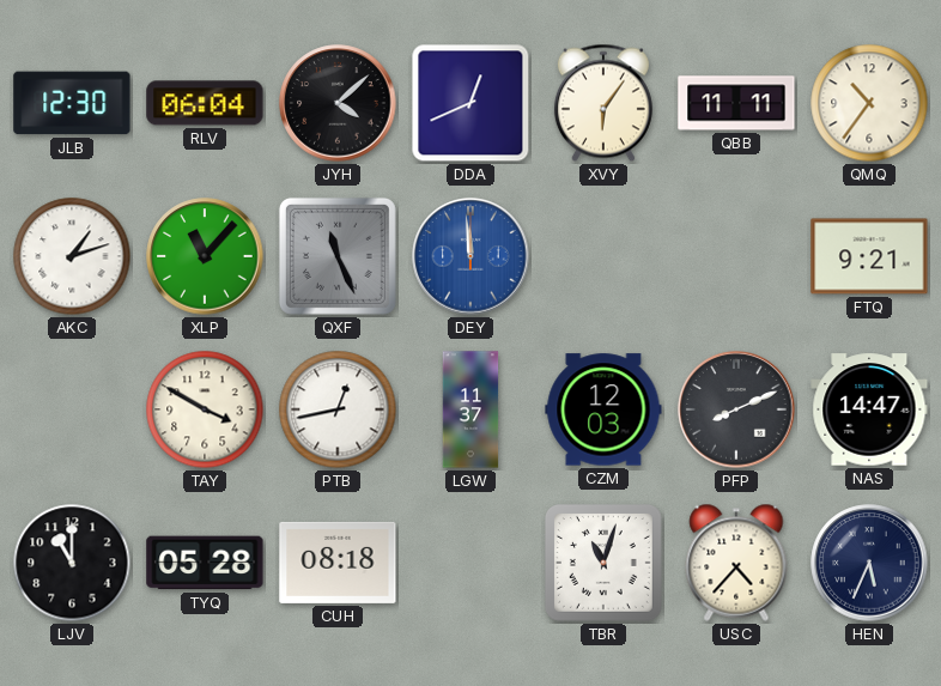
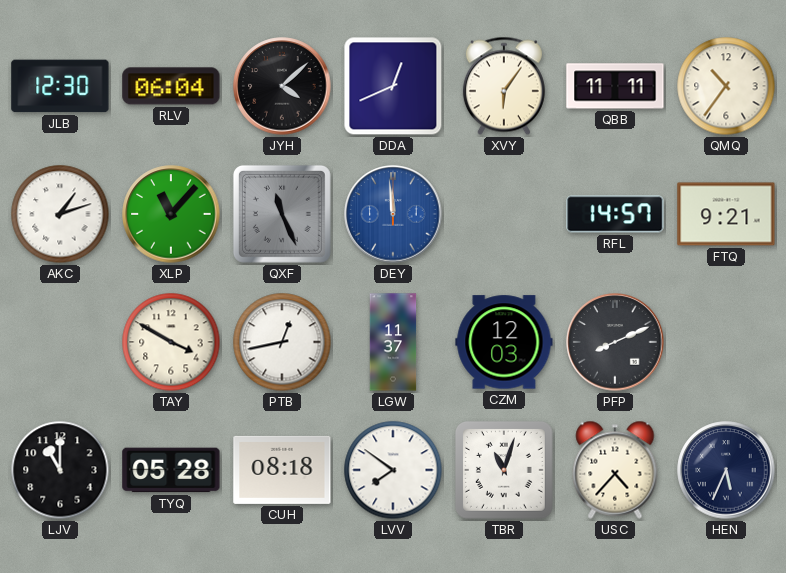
RFL: none -> 14:57
NAS: 14:47 -> none
LVV: none -> 7:51
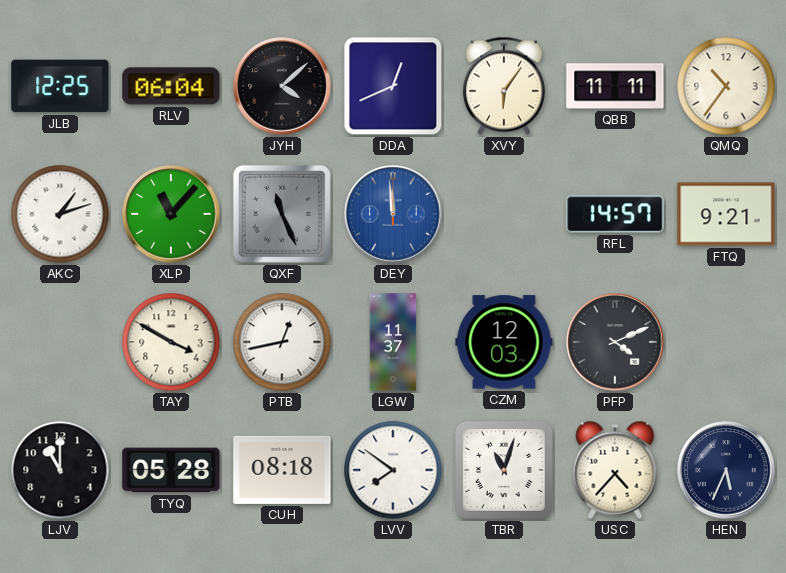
JLB: 12:30 -> 12:25
PFP: 8:11 -> 4:11
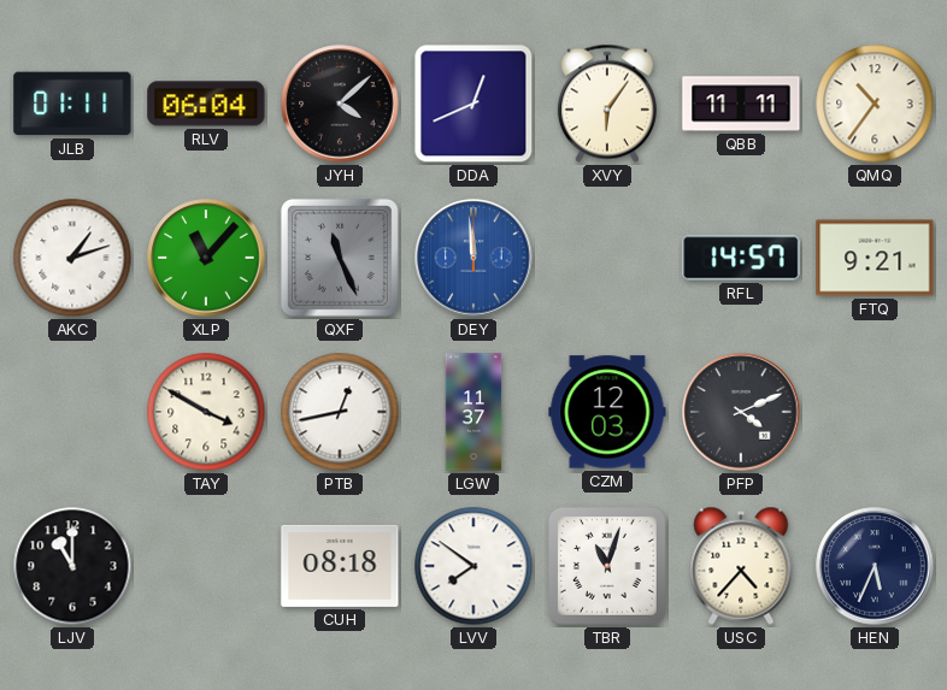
JLB: 12:25 -> 01:11
TYQ: 05:28 -> none
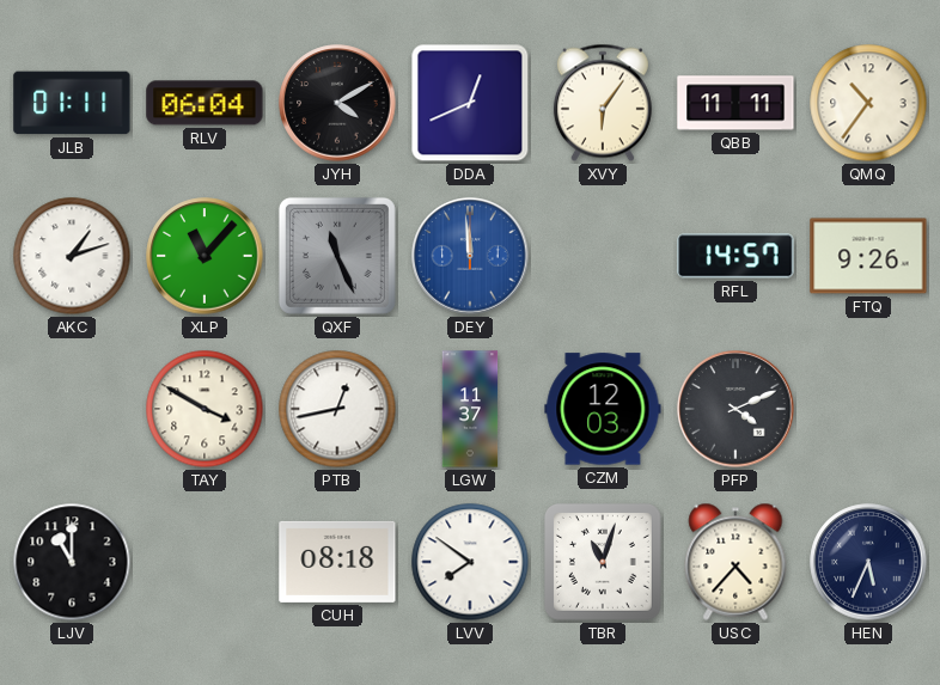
JYH: 4:08 -> 4:10
FTQ: 9:21 -> 9:26
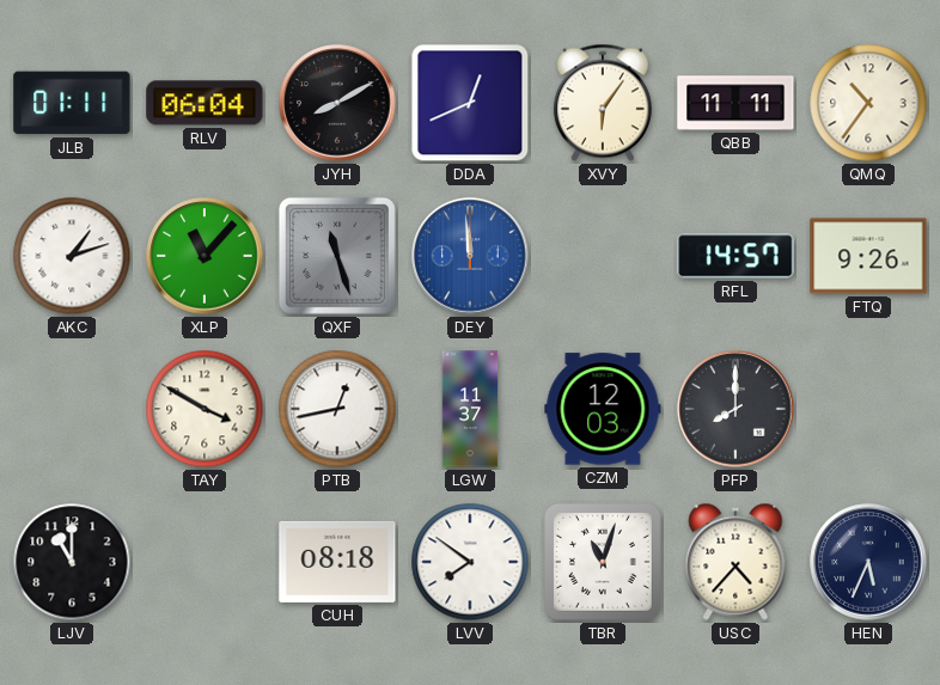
JYH: 4:10 -> 8:10
QXF: 11:26 -> 11:27
PFP: 4:11 -> 8:00
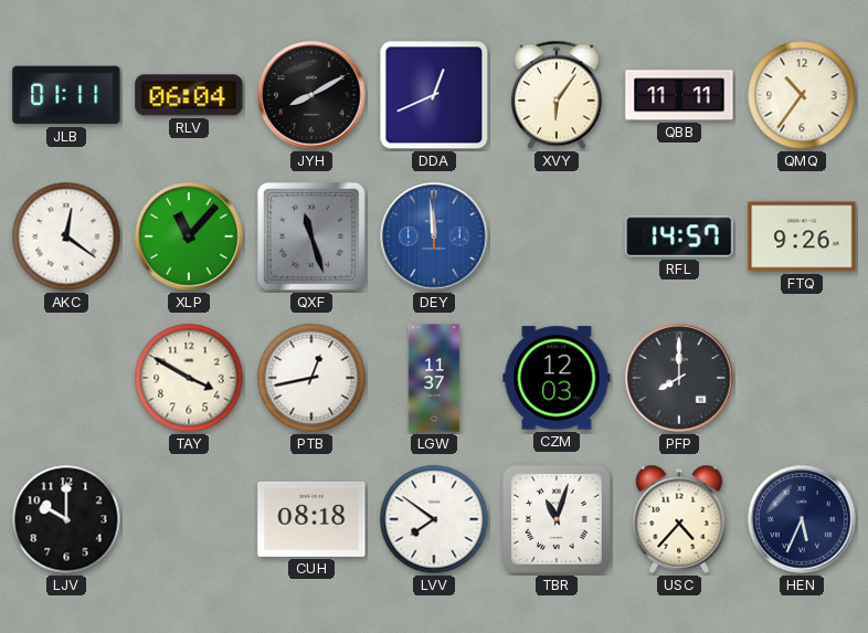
AKC: 1:12 -> 12:21
LJV: 11:00 -> 10:00
